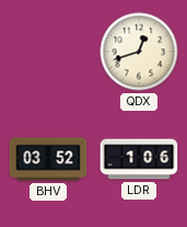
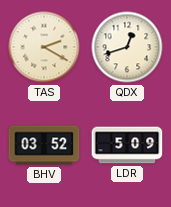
TAS: none -> 2:20
LDR: 1:06 -> 5:09
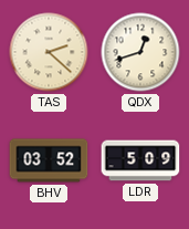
TAS: 2:20 -> 2:22
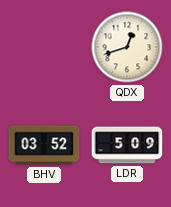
TAS: 2:22 -> none
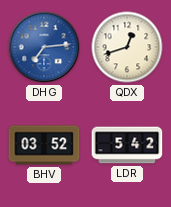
DHG: none -> 7:14
LDR: 5:09 -> 5:42
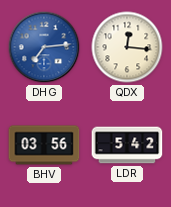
QDX: 12:42 -> 12:16
BHV: 03:52 -> 03:56
